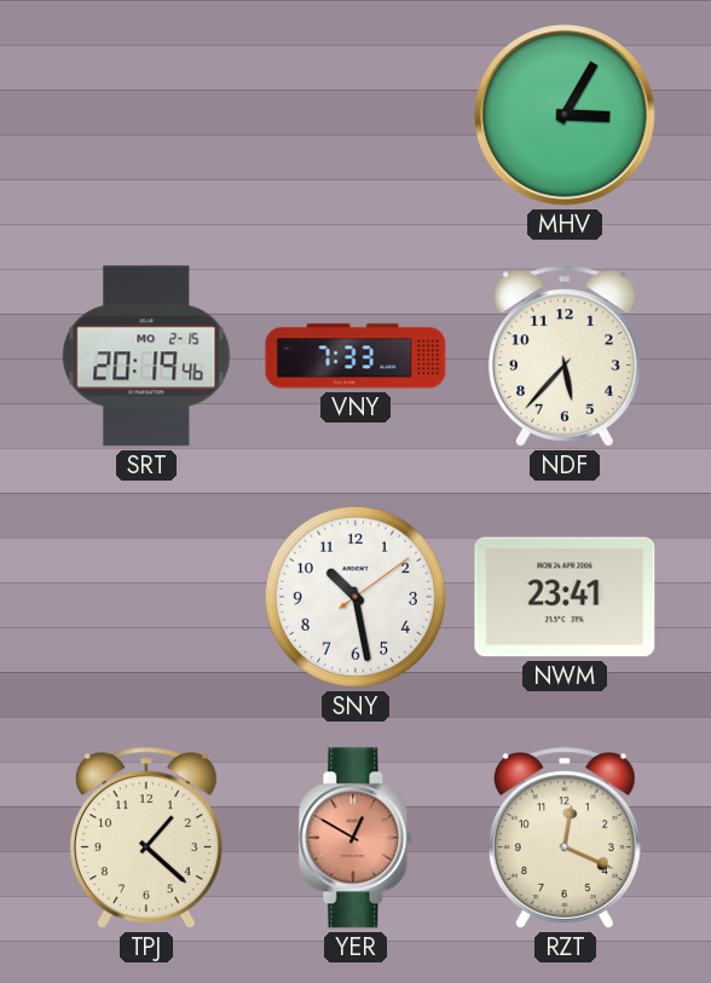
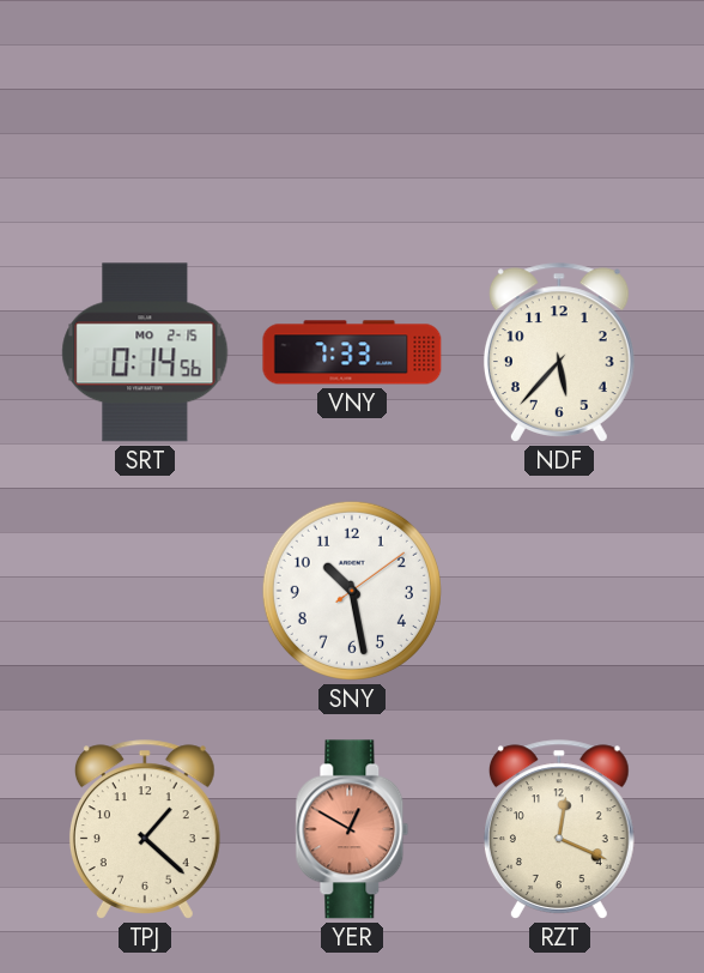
MHV: 3:05 -> none
SRT: 20:19 -> 0:14
NWM: 23:41 -> none
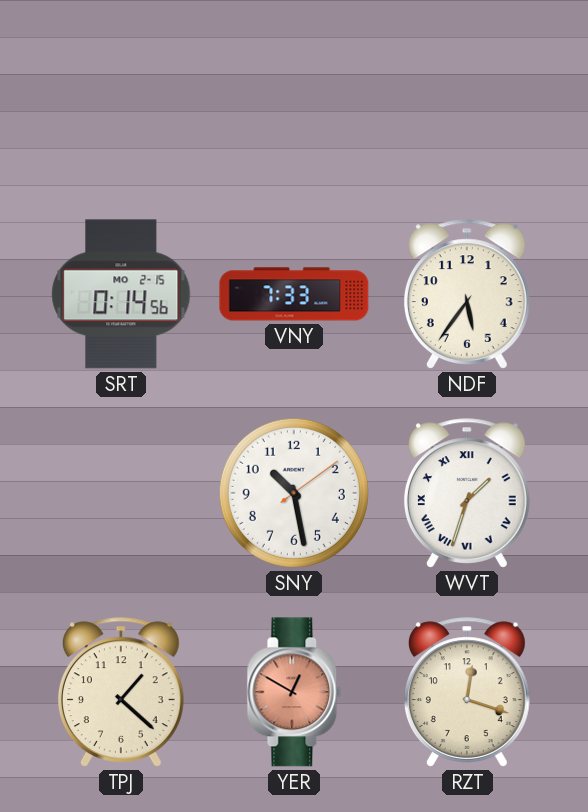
NDF: 5:37 -> 5:36
WVT: none -> 1:33
RZT: 12:19 -> 12:18
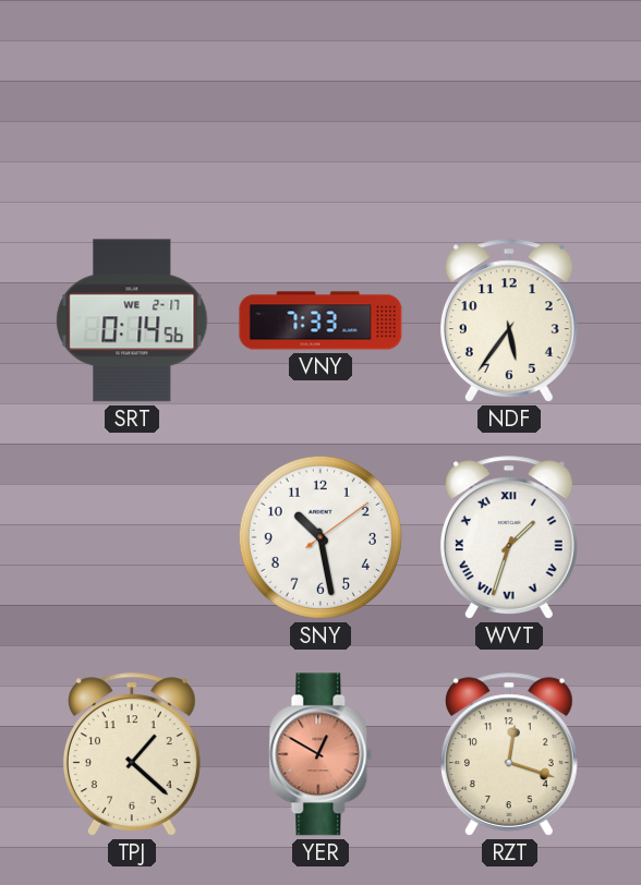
SRT date: MO 2-15 -> WE 2-17
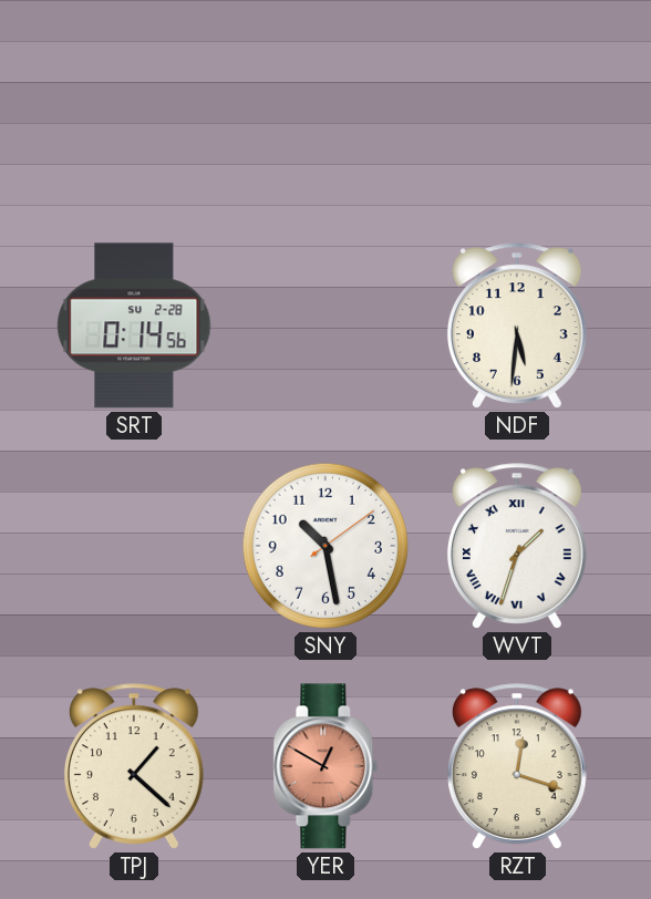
SRT date: WE 2-17 -> SU 2-28
VNY: 7:33 -> none
NDF: 5:36 -> 5:31
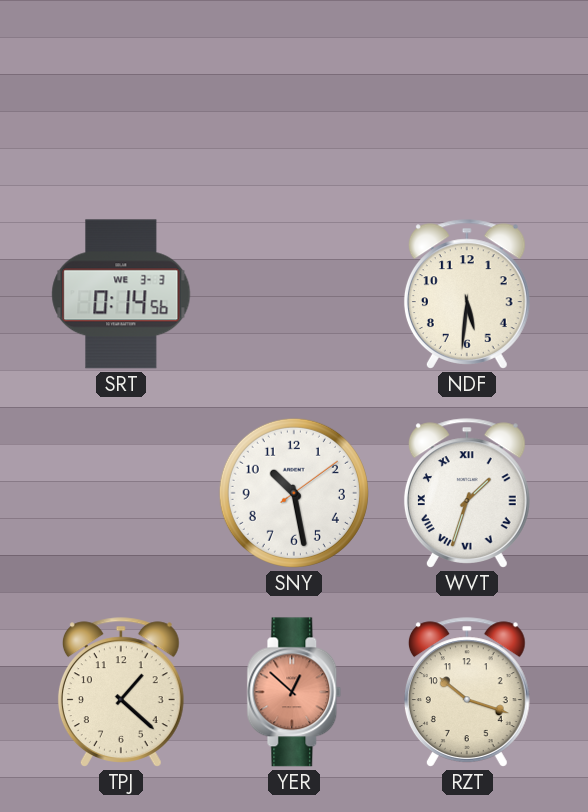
SRT date: SU 2-28 -> WE 3-3
YER: 12:50 -> 12:52
RZT: 12:18 -> 10:18
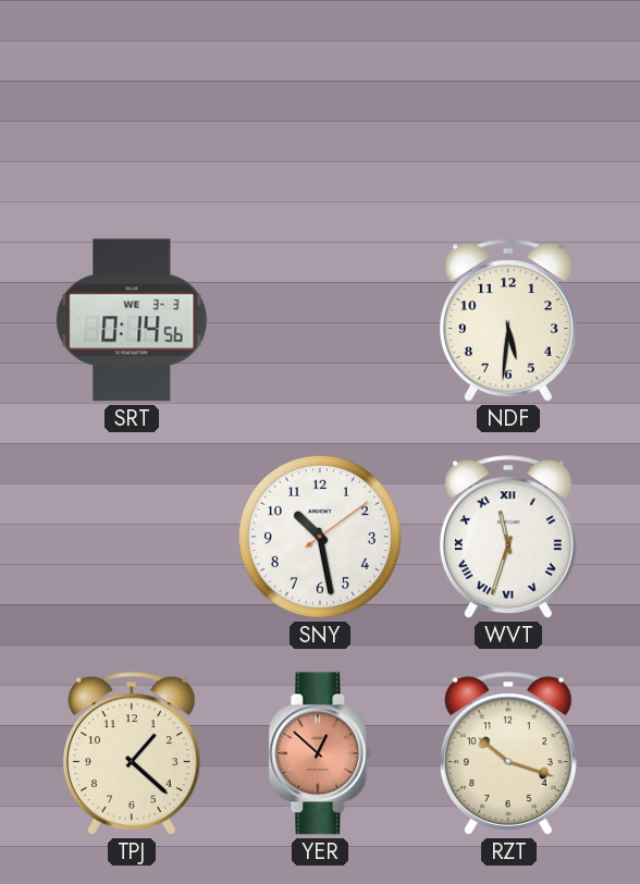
WVT: 1:33 -> 11:33
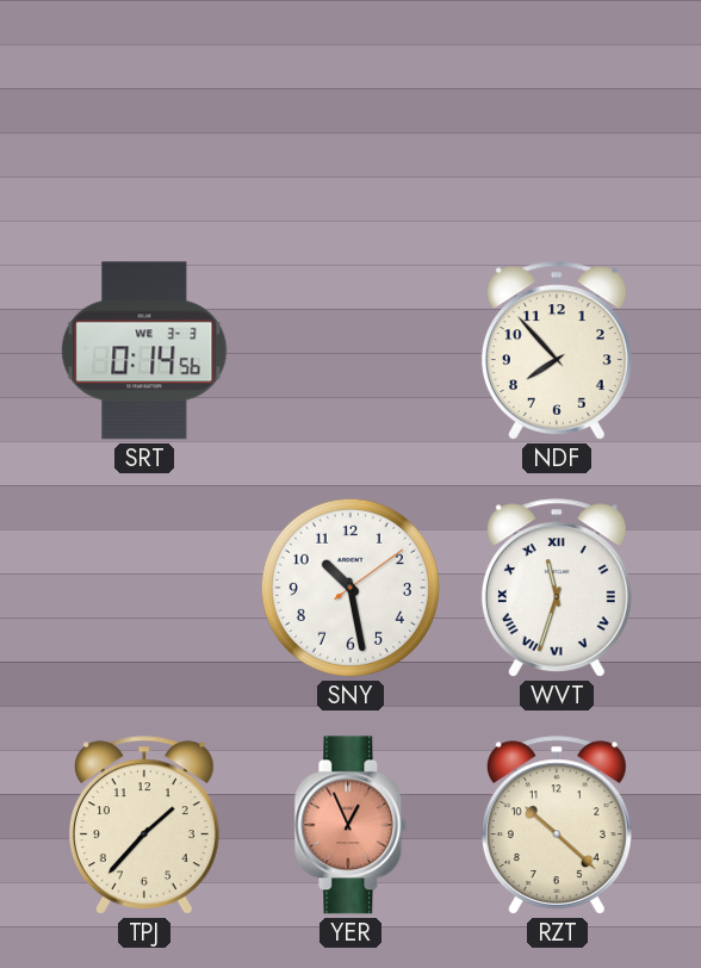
NDF: 5:31 -> 7:53
TPJ: 1:22 -> 1:37
YER: 12:52 -> 12:56
RZT: 10:18 -> 10:22
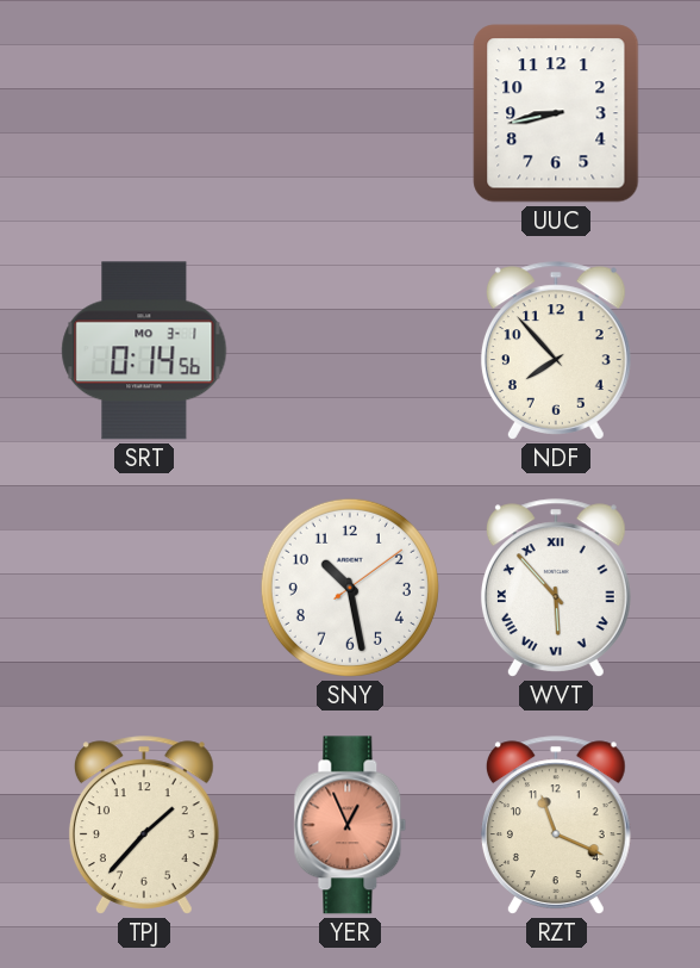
UUC: none -> 8:43
SRT date: WE 3-3 -> MO 3-1
WVT: 11:33 -> 5:53
RZT: 10:22 -> 11:19
